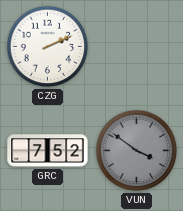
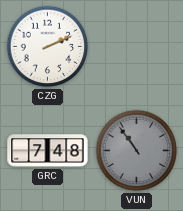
GRC: 7:52 -> 7:48
VUN: 3:51 -> 10:54
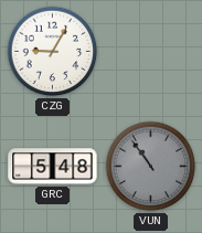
CZG: 2:11 -> 9:05
GRC: 7:48 -> 5:48
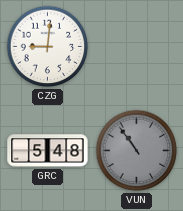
CZG: 9:05 -> 9:01
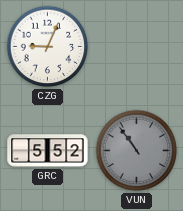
CZG: 9:01 -> 9:04
GRC: 5:48 -> 5:52
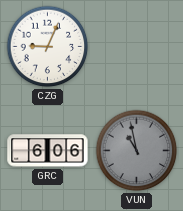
GRC: 5:52 -> 6:06
VUN: 10:54 -> 10:58
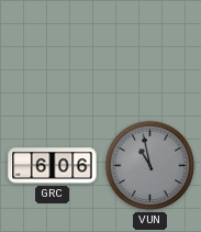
CZG: 9:04 -> none
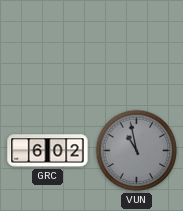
GRC: 6:06 -> 6:02
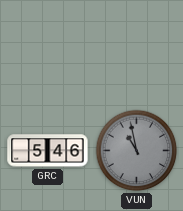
GRC: 6:02 -> 5:46
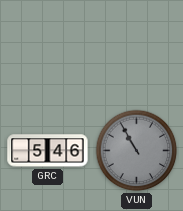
VUN: 10:58 -> 10:55
